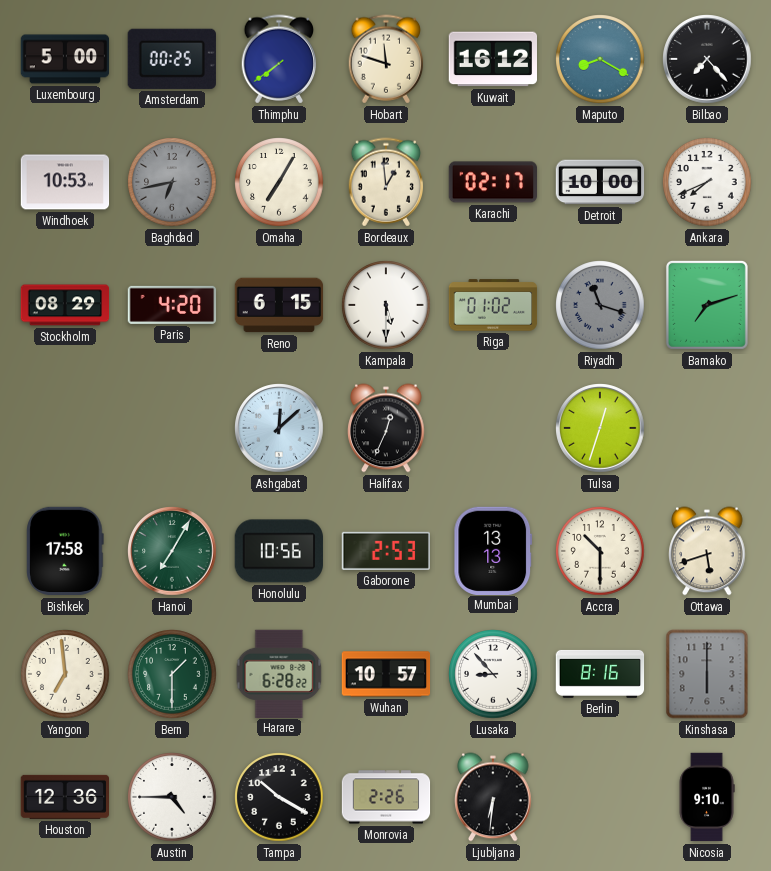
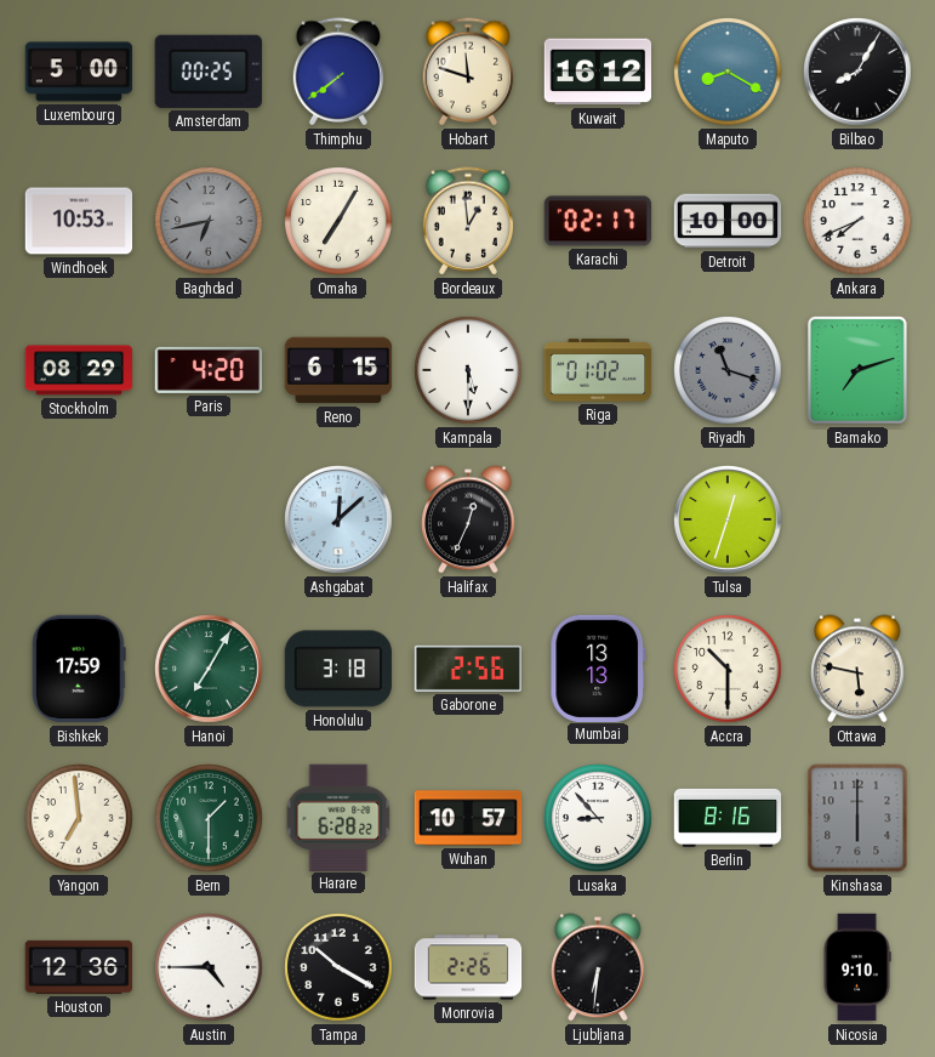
Bilbao: 7:23 -> 8:05
Bishkek: 17:58 -> 17:59
Honolulu: 10:56 -> 3:18
Gaborone: 2:53 -> 2:56
Ottawa: 5:42 -> 5:47
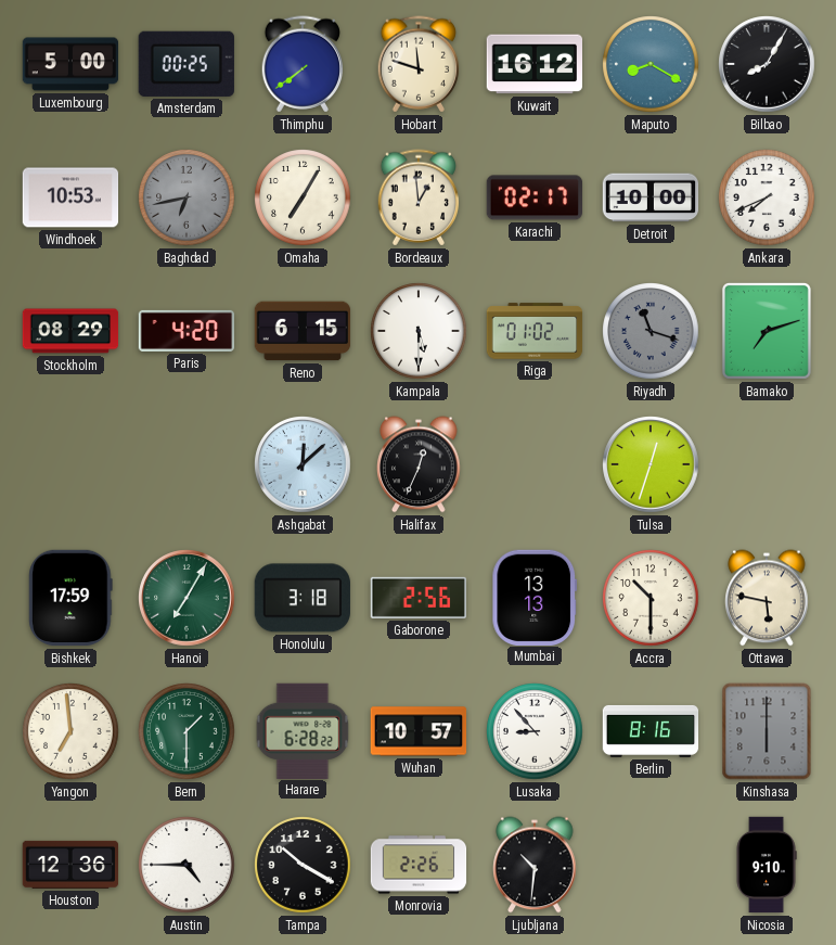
Ljubljana: 6:31 -> 10:31
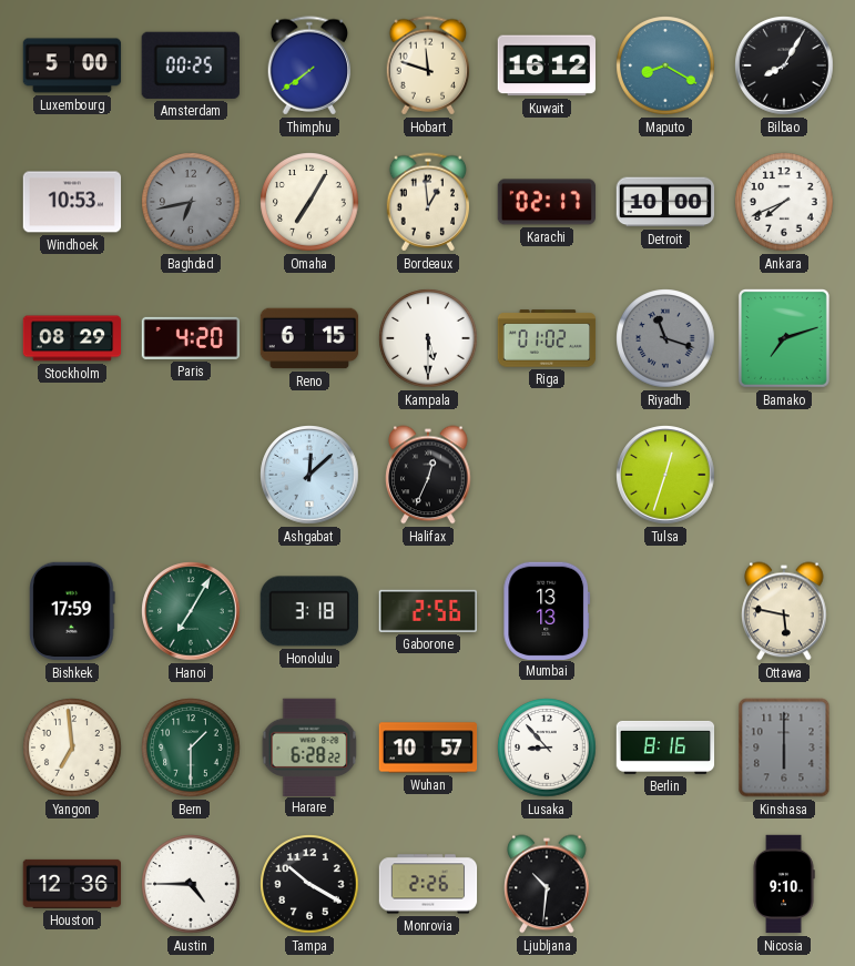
Accra: 10:30 -> none
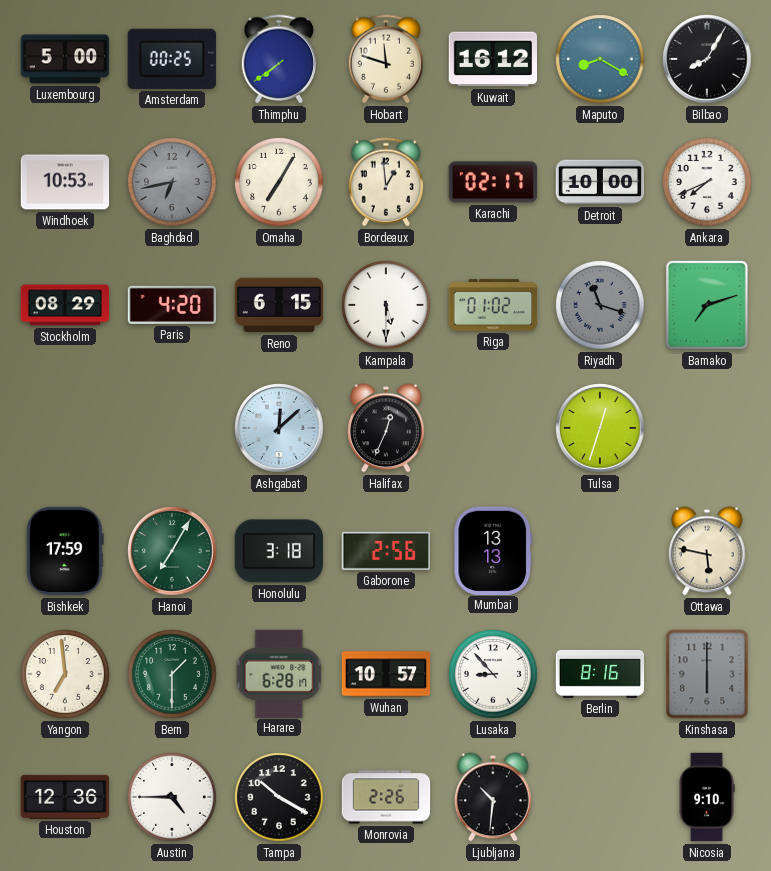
Harare: 6:28:22 -> 6:28:17
